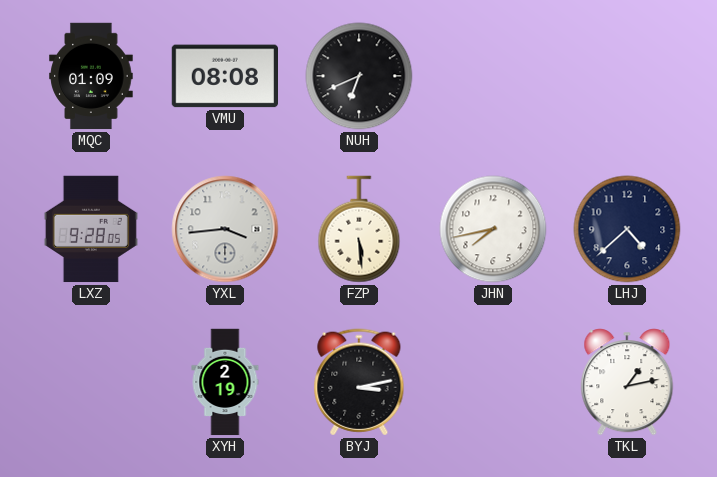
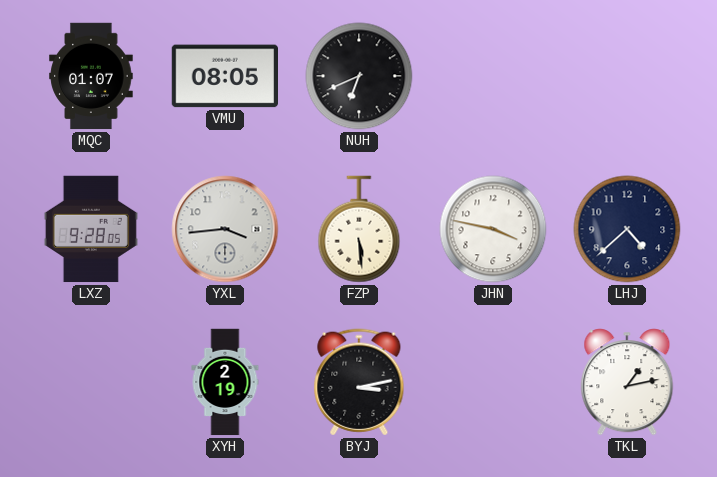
MQC: 01:09 -> 01:07
VMU: 08:08 -> 08:05
JHN: 7:43 -> 3:47
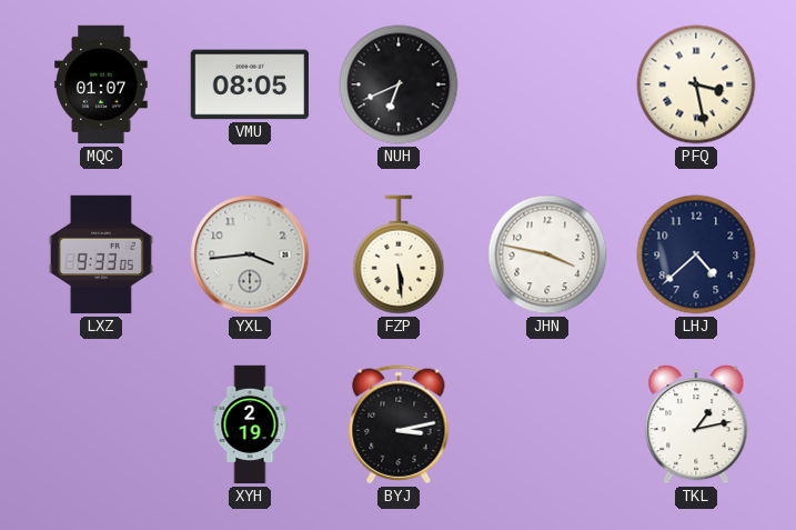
PFQ: none -> 3:28
LXZ: 9:28 -> 9:33
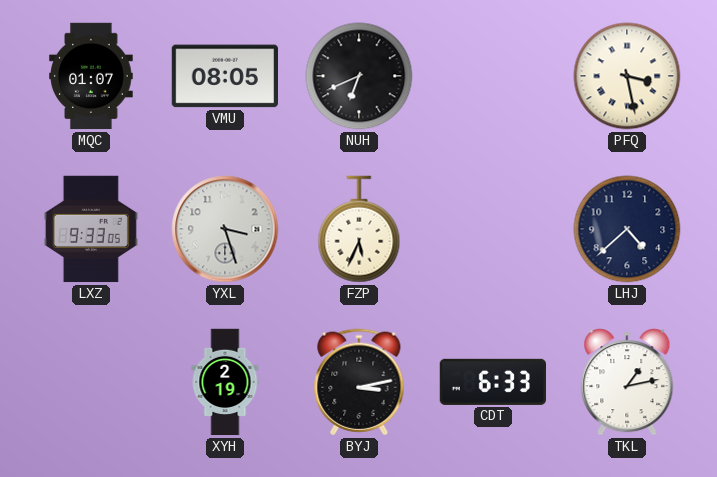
YXL: 3:44 -> 3:27
FZP: 5:29 -> 5:34
JHN: 3:47 -> none
CDT: none -> 6:33
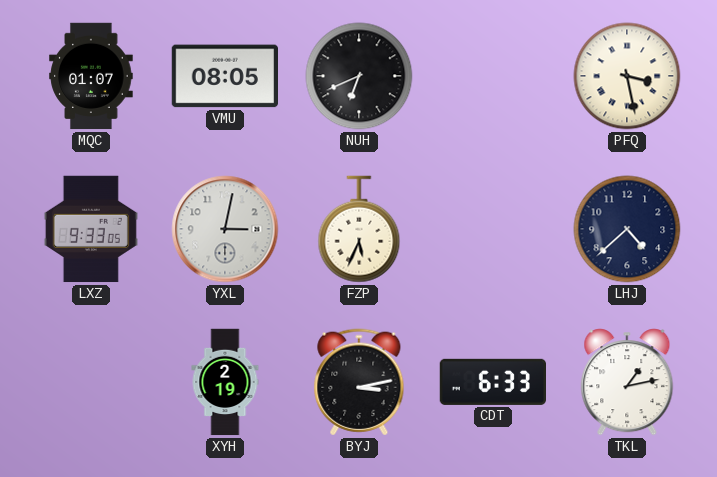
YXL: 3:27 -> 3:02
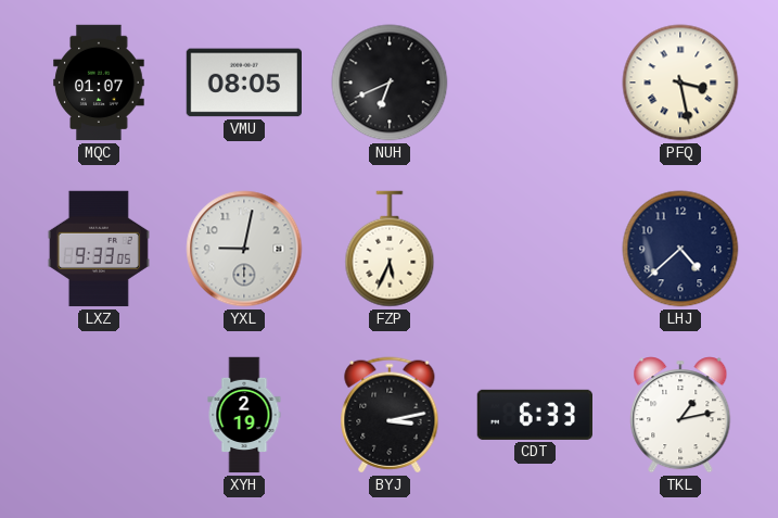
YXL: 3:02 -> 9:02
